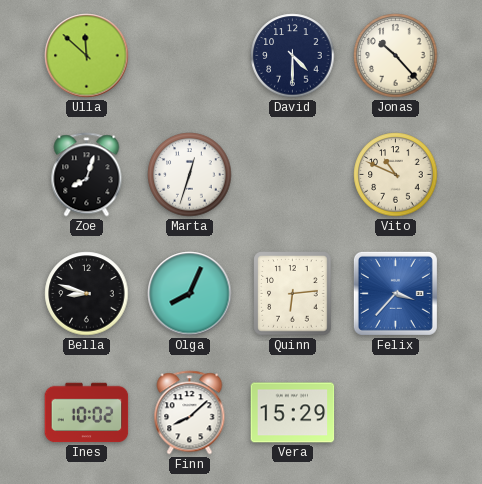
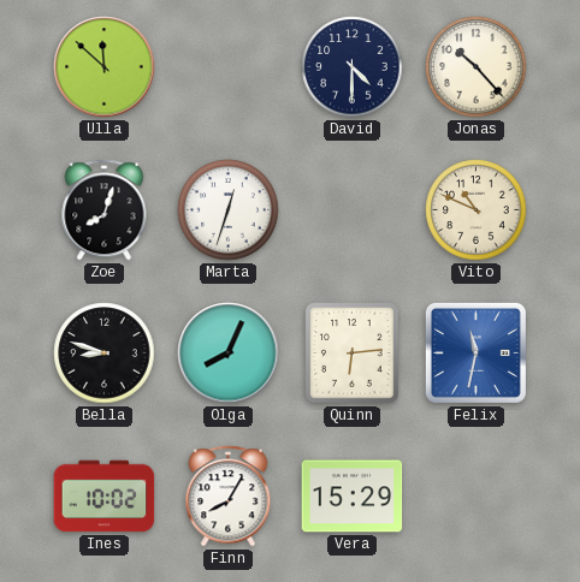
Felix: 3:37 -> 11:32
Finn: 8:08 -> 8:05
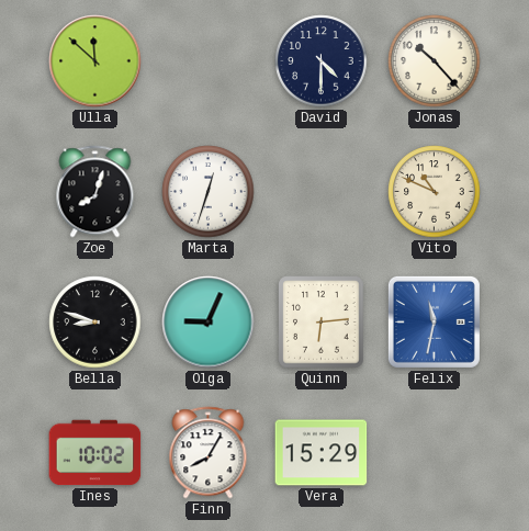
Olga: 8:04 -> 9:04
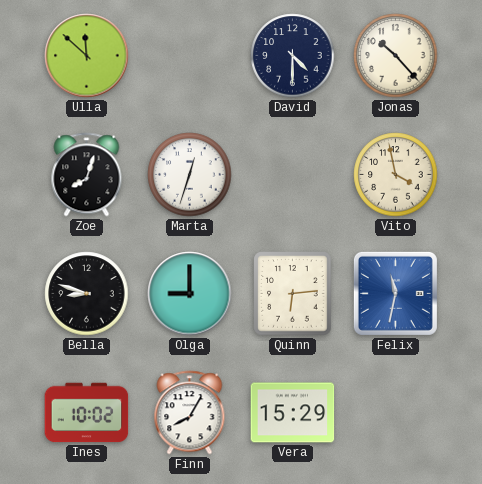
Vito: 10:49 -> 3:58
Olga: 9:04 -> 9:00
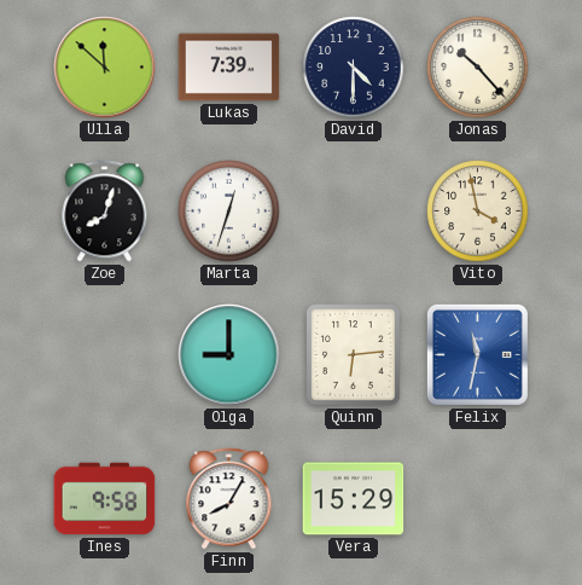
Lukas: none -> 7:39
Bella: 8:48 -> none
Ines: 10:02 -> 9:58
